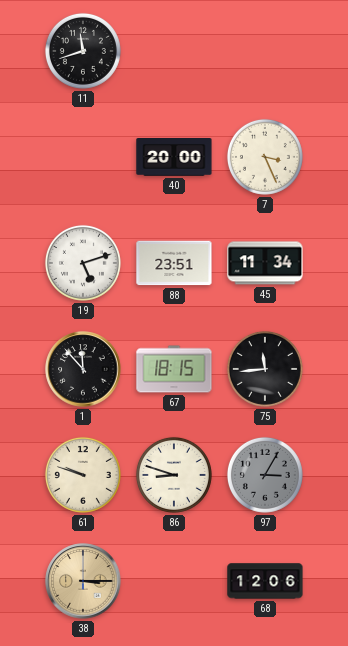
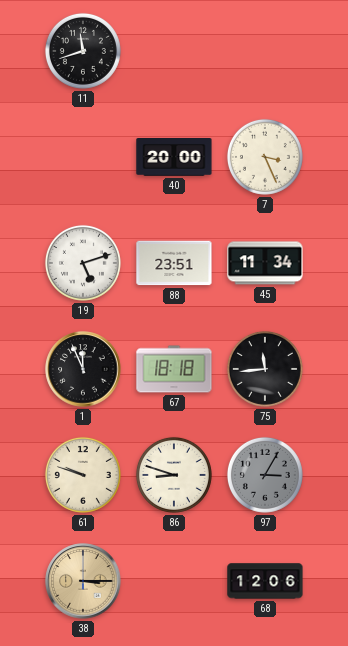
1: 11:53 -> 11:56
67: 18:15 -> 18:18
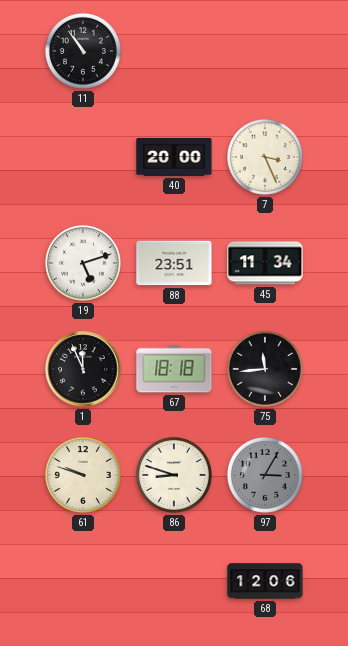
11: 11:42 -> 10:54
38: 3:15 -> none
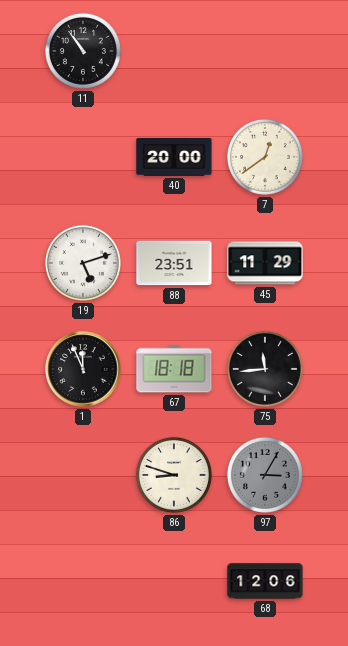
7: 3:26 -> 12:39
45: 11:34 -> 11:29
61: 9:48 -> none
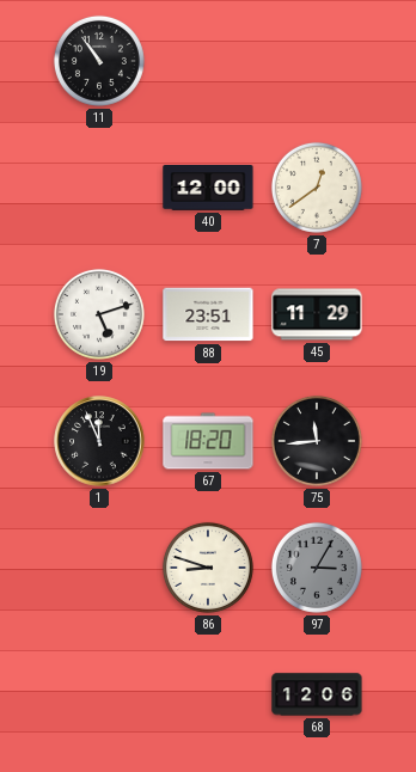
40: 20:00 -> 12:00
67: 18:18 -> 18:20
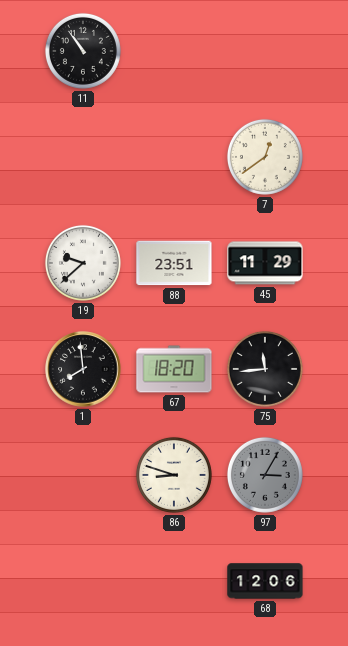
40: 12:00 -> none
19: 5:12 -> 9:38
1: 11:56 -> 7:59
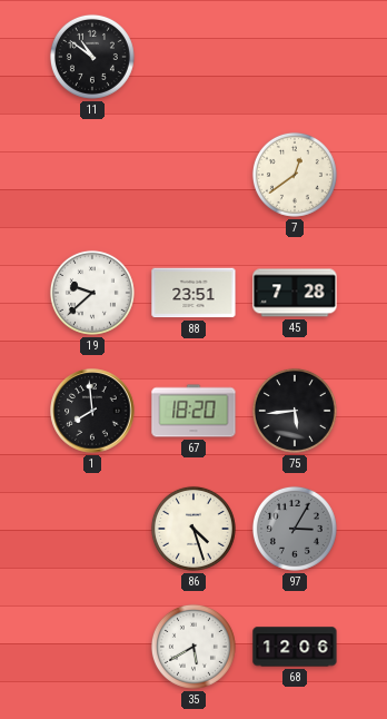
11: 10:54 -> 10:51
45: 11:29 -> 7:28
75: 11:44 -> 5:44
86: 8:48 -> 4:27
35: none -> 5:40
